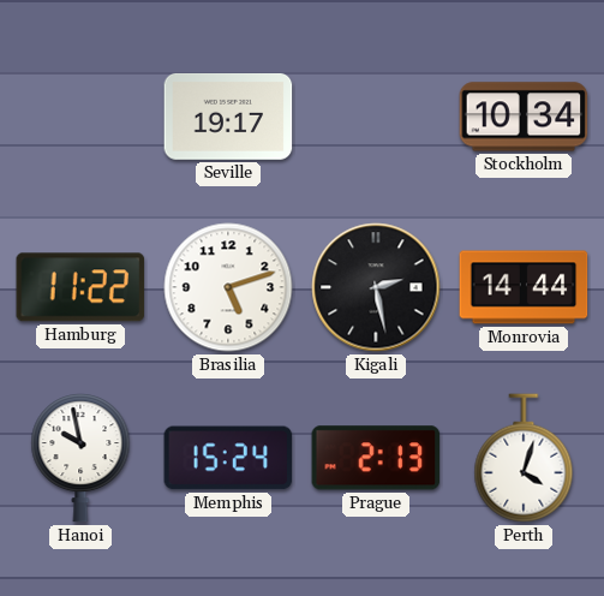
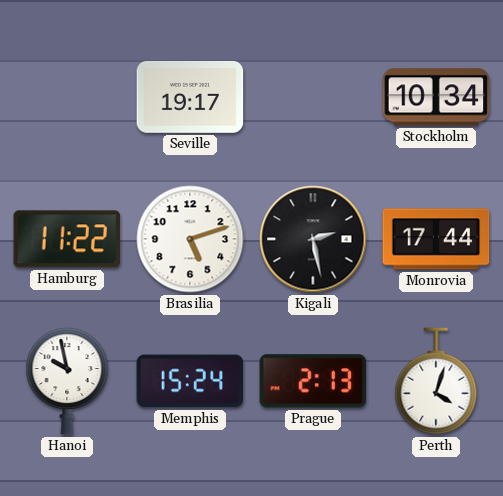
Monrovia: 14:44 -> 17:44
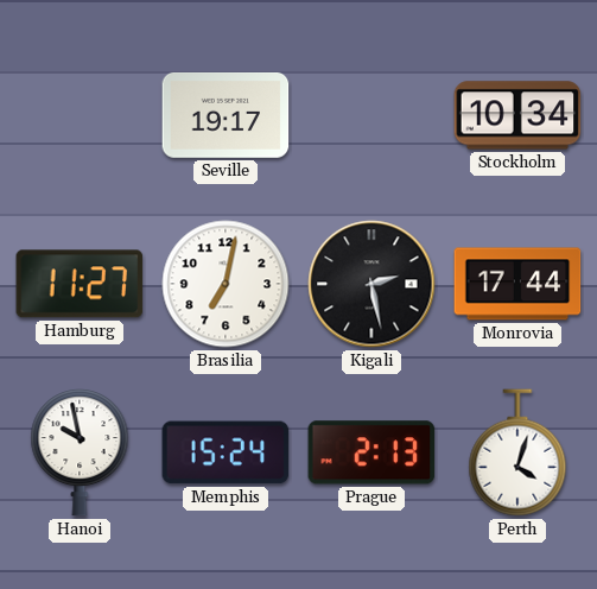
Hamburg: 11:22 -> 11:27
Brasilia: 5:12 -> 7:02
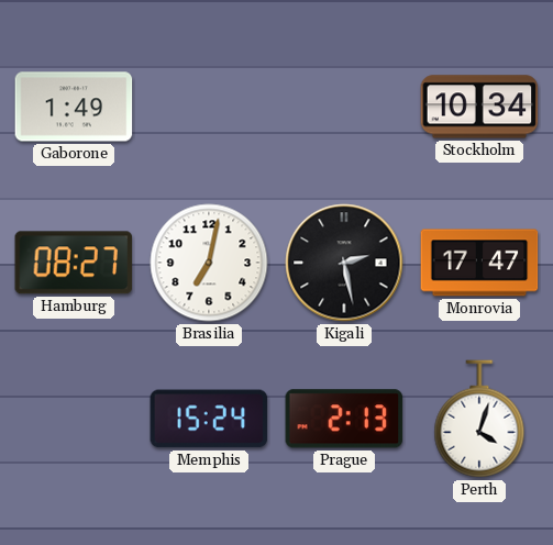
Gaborone: none -> 1:49
Seville: 19:17 -> none
Hamburg: 11:27 -> 08:27
Monrovia: 17:44 -> 17:47
Hanoi: 9:58 -> none
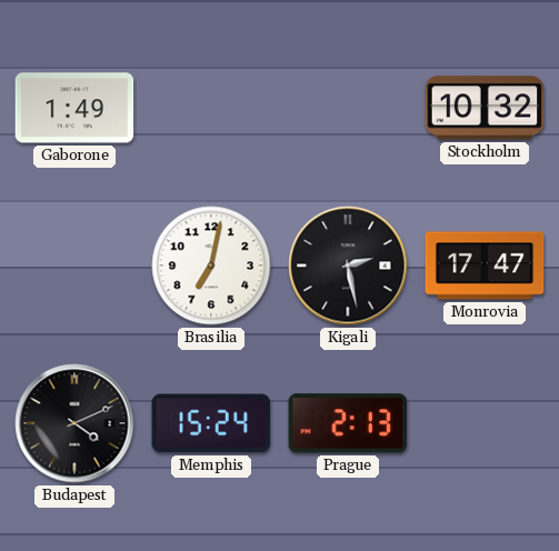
Stockholm: 10:34 -> 10:32
Hamburg: 08:27 -> none
Budapest: none -> 4:11
Perth: 4:03 -> none
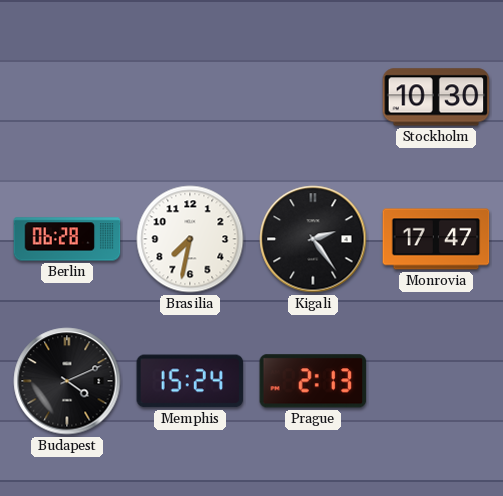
Gaborone: 1:49 -> none
Stockholm: 10:32 -> 10:30
Berlin: none -> 06:28
Brasilia: 7:02 -> 7:32
Kigali: 2:28 -> 2:24
